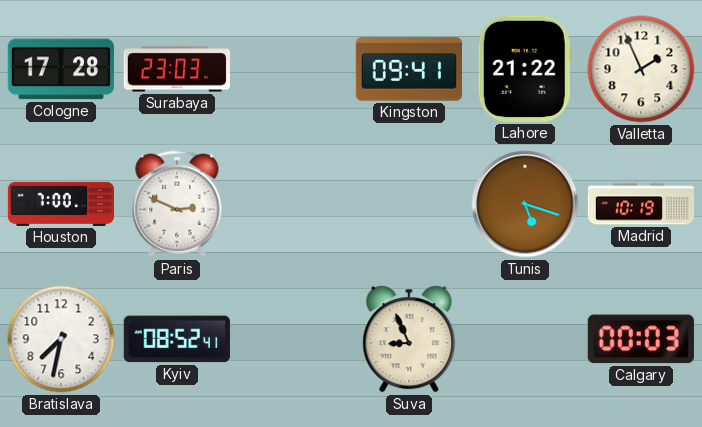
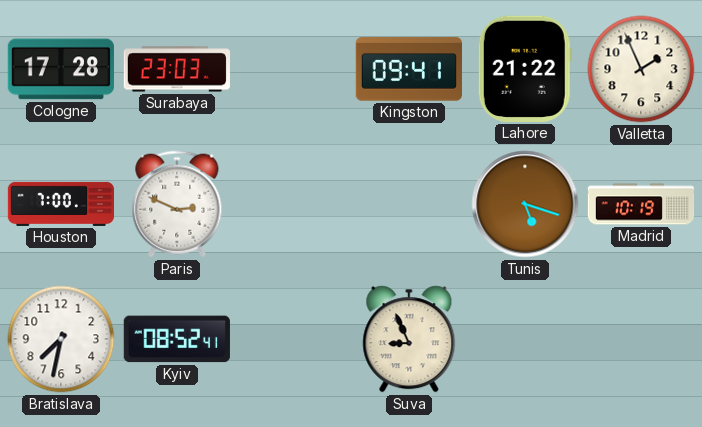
Calgary: 00:03 -> none
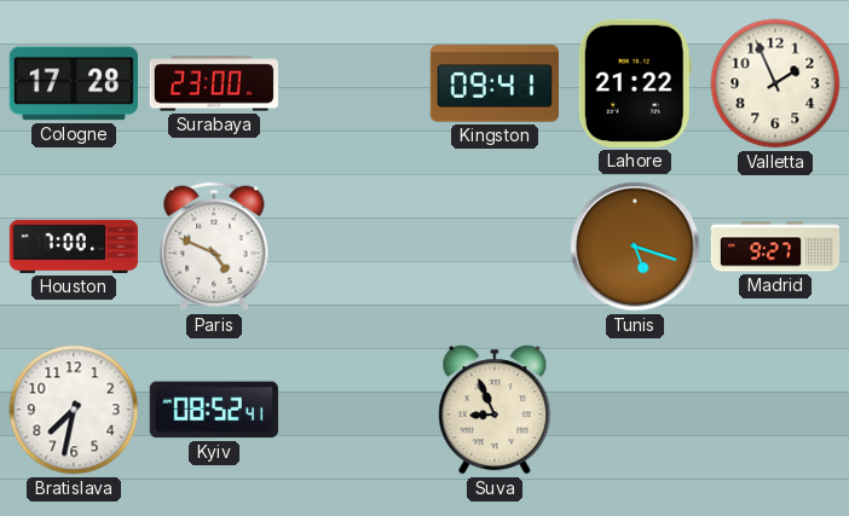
Surabaya: 23:03 -> 23:00
Paris: 2:49 -> 4:49
Madrid: 10:19 -> 9:27
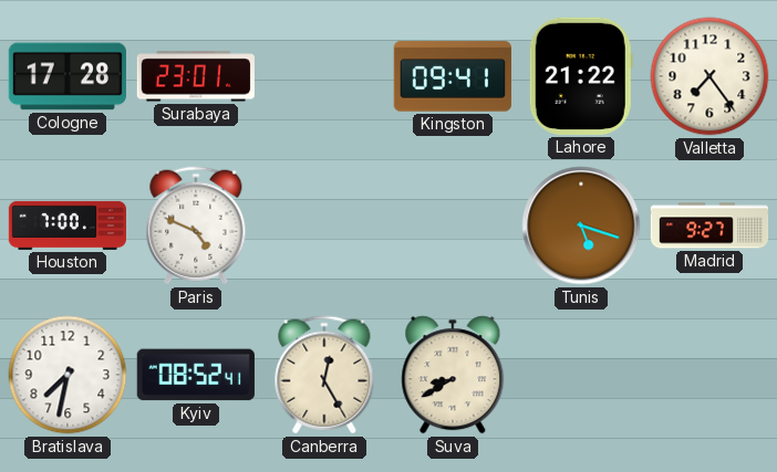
Surabaya: 23:00 -> 23:01
Valletta: 1:56 -> 7:24
Canberra: none -> 12:25
Suva: 8:56 -> 8:40
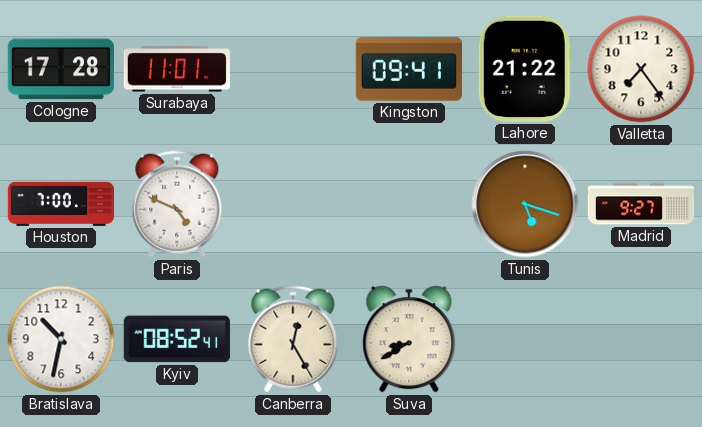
Surabaya: 23:01 -> 11:01
Bratislava: 7:32 -> 10:32
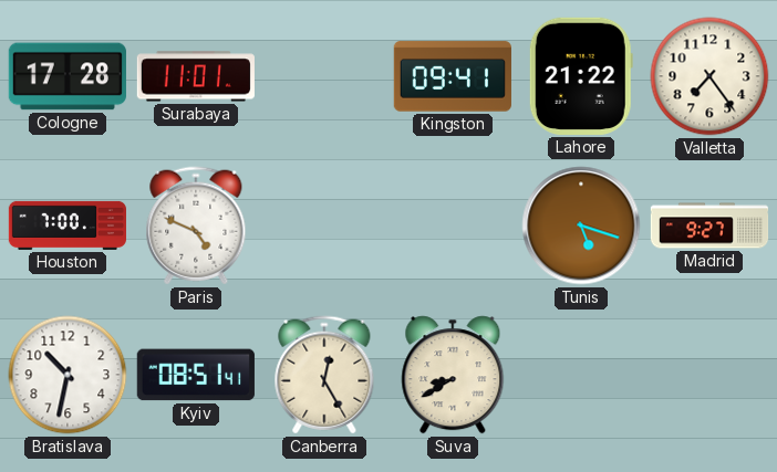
Kyiv: 08:52 -> 08:51
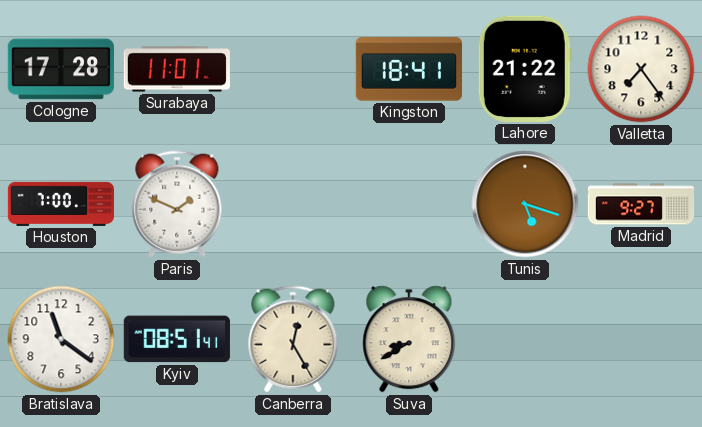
Kingston: 09:41 -> 18:41
Paris: 4:49 -> 1:49
Bratislava: 10:32 -> 11:21
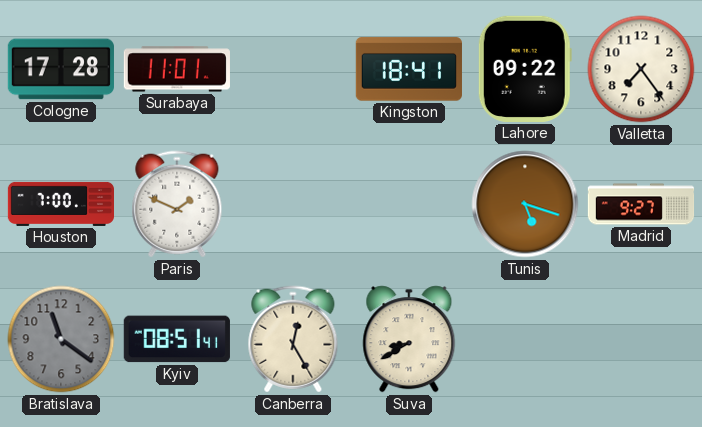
Lahore: 21:22 -> 09:22
Bratislava dial: white -> grey
